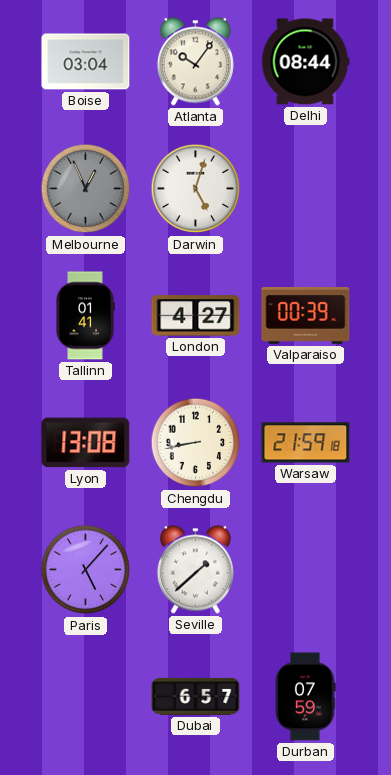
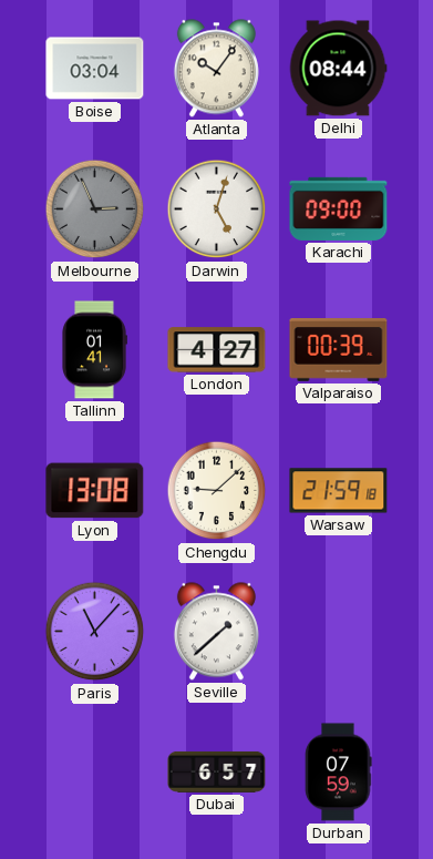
Melbourne: 12:56 -> 2:56
Karachi: none -> 09:00
Chengdu: 8:43 -> 9:08
Paris: 5:07 -> 11:07
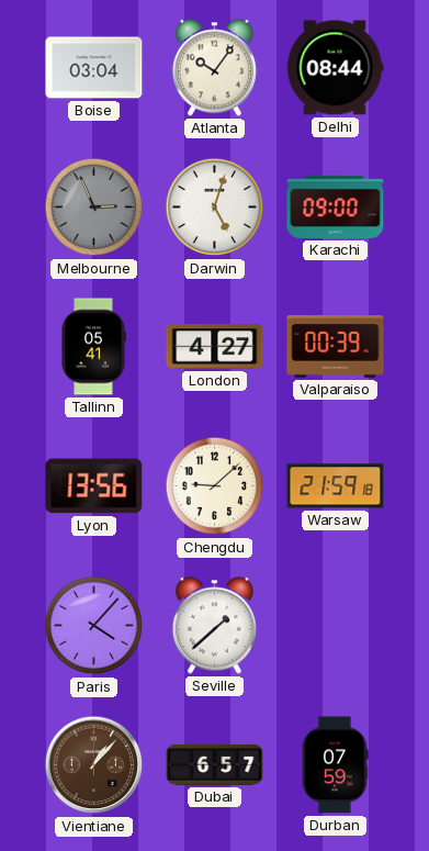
Tallinn: 01:41 -> 05:41
Lyon: 13:08 -> 13:56
Paris: 11:07 -> 4:07
Vientiane: none -> 1:07
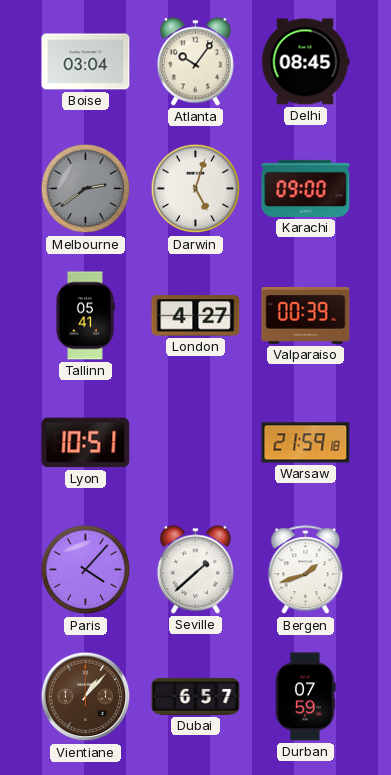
Delhi: 08:44 -> 08:45
Melbourne: 2:56 -> 2:39
Lyon: 13:56 -> 10:51
Chengdu: 9:08 -> none
Bergen: none -> 1:42
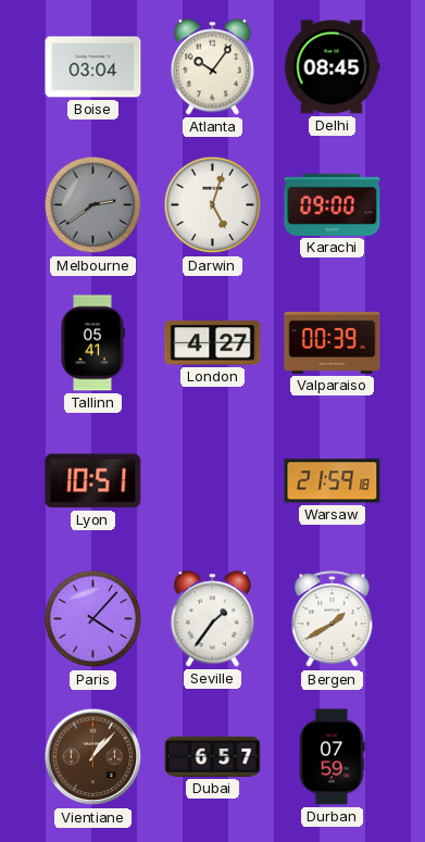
Seville: 1:38 -> 1:36
Bergen: 1:42 -> 1:40
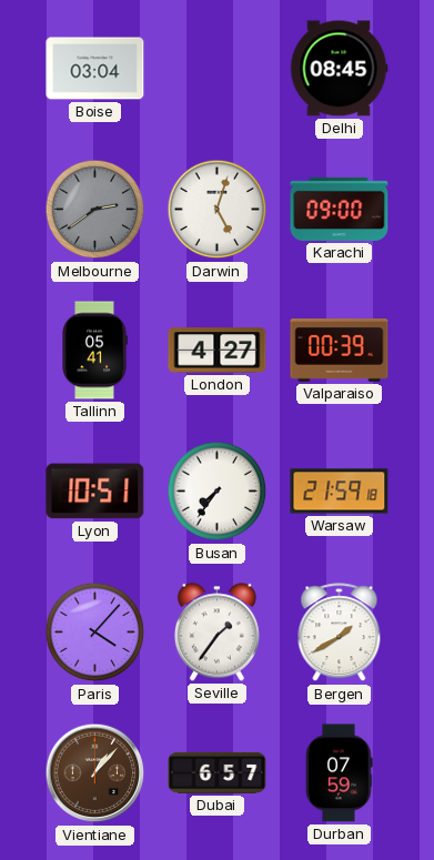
Atlanta: 10:06 -> none
Busan: none -> 7:36
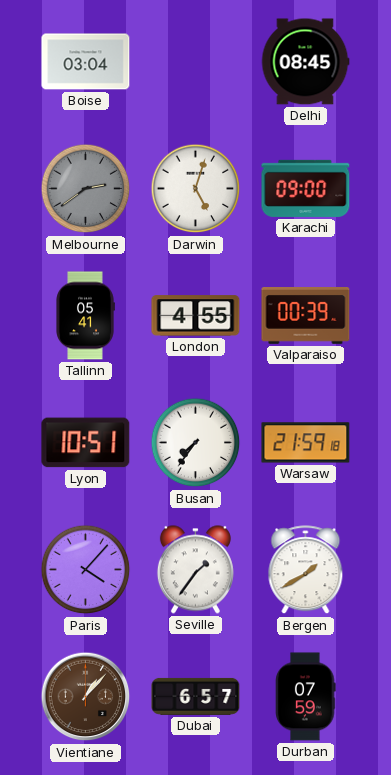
London: 4:27 -> 4:55
